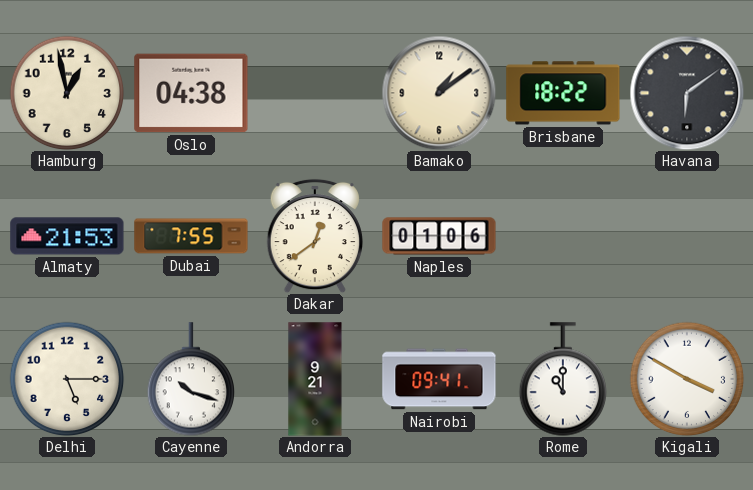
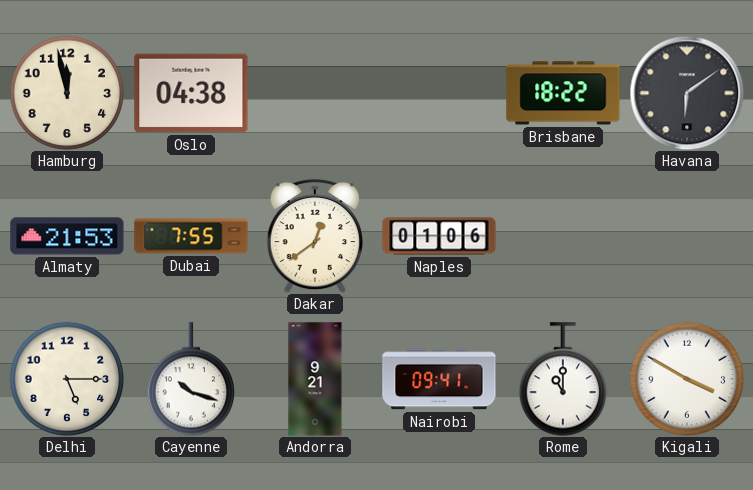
Hamburg: 12:58 -> 11:58
Bamako: 1:09 -> none
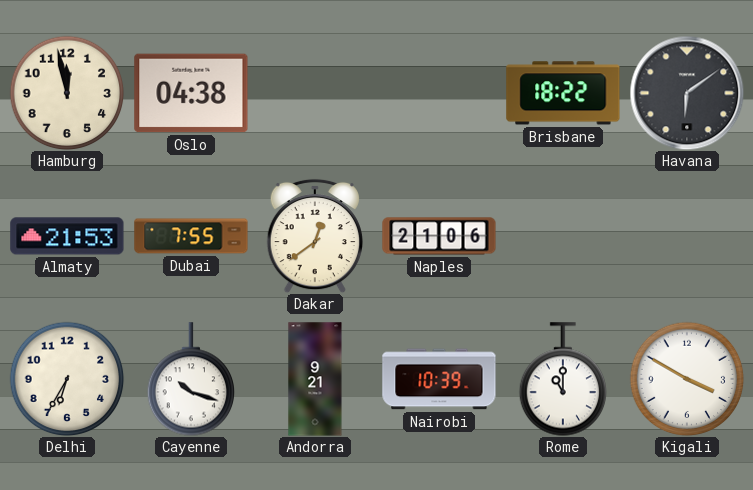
Naples: 01:06 -> 21:06
Delhi: 5:15 -> 6:35
Nairobi: 09:41 -> 10:39
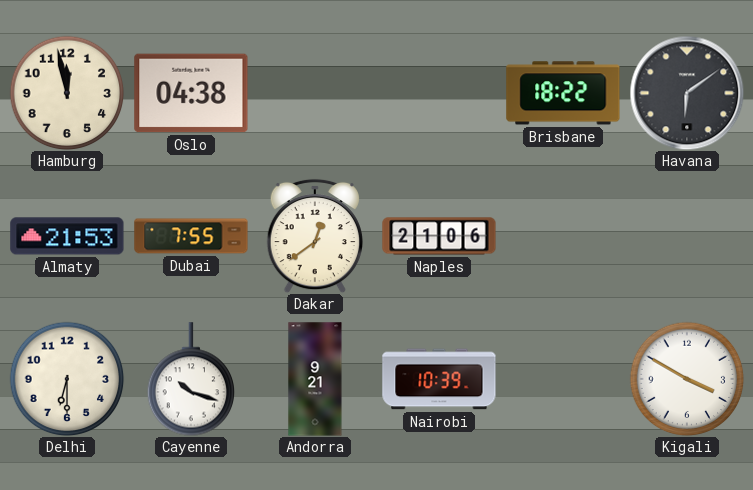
Delhi: 6:35 -> 6:30
Rome: 11:00 -> none
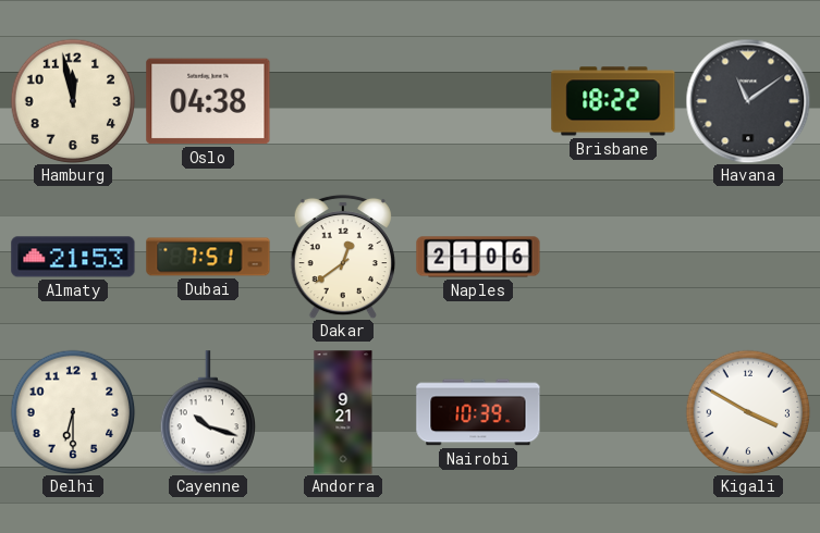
Havana: 6:09 -> 11:09
Dubai: 7:55 -> 7:51
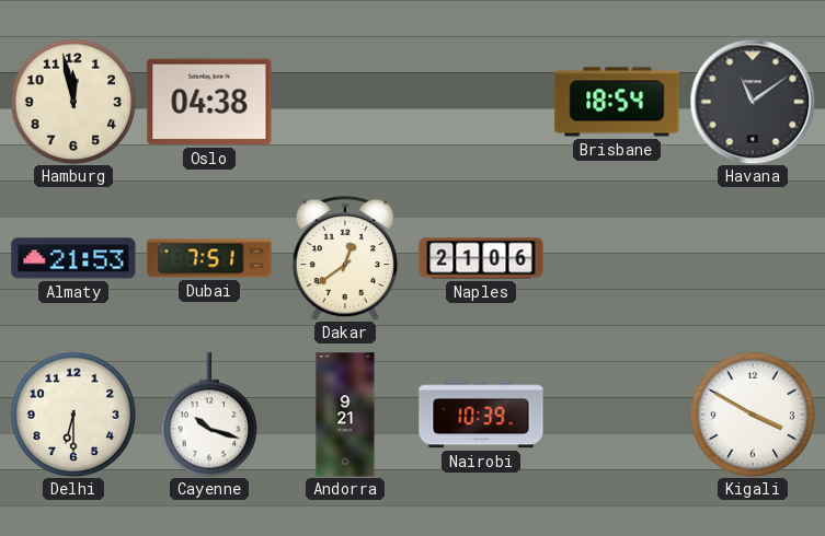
Brisbane: 18:22 -> 18:54
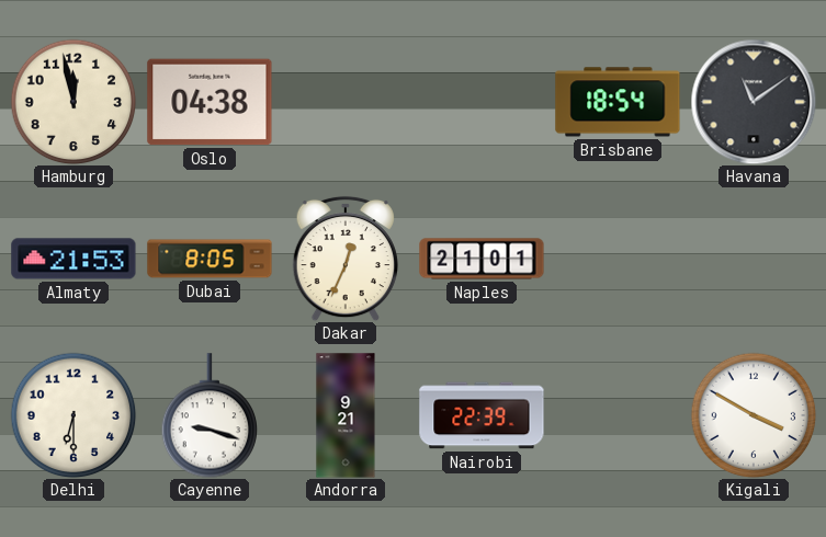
Dubai: 7:51 -> 8:05
Dakar: 12:39 -> 12:34
Naples: 21:06 -> 21:01
Cayenne: 10:18 -> 9:18
Nairobi: 10:39 -> 22:39
